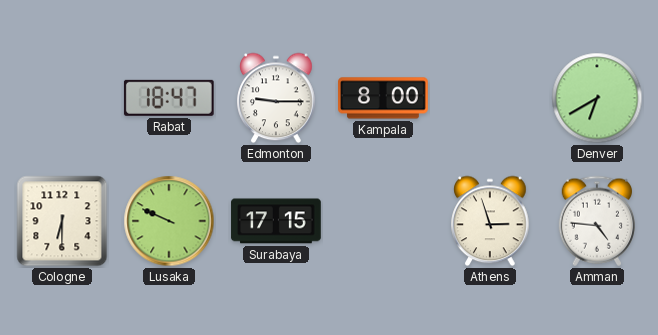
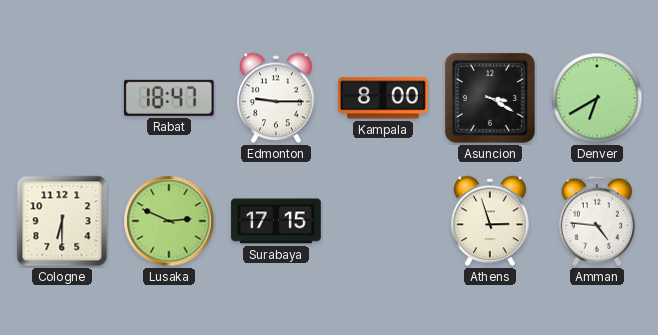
Asuncion: none -> 3:20
Lusaka: 9:49 -> 2:49
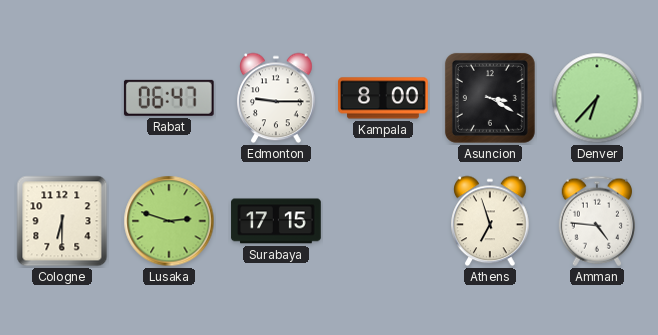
Rabat: 18:47 -> 06:47
Denver: 6:40 -> 6:37
Lusaka: 2:49 -> 2:48
Athens: 2:57 -> 6:57
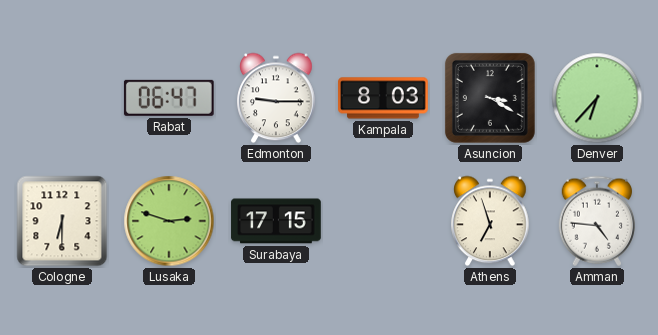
Kampala: 8:00 -> 8:03
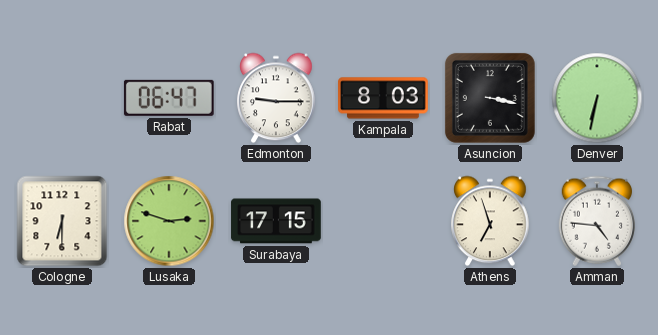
Asuncion: 3:20 -> 3:17
Denver: 6:37 -> 6:32
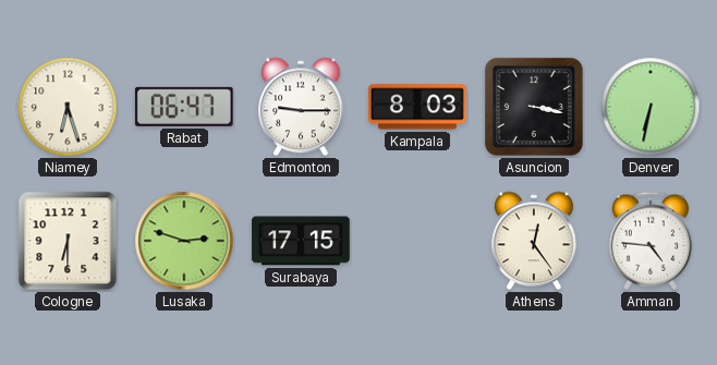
Niamey: none -> 6:27
Athens: 6:57 -> 12:24
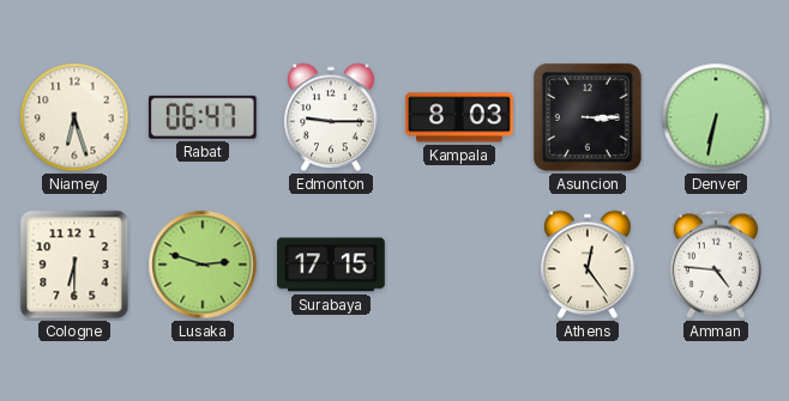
Asuncion: 3:17 -> 3:15
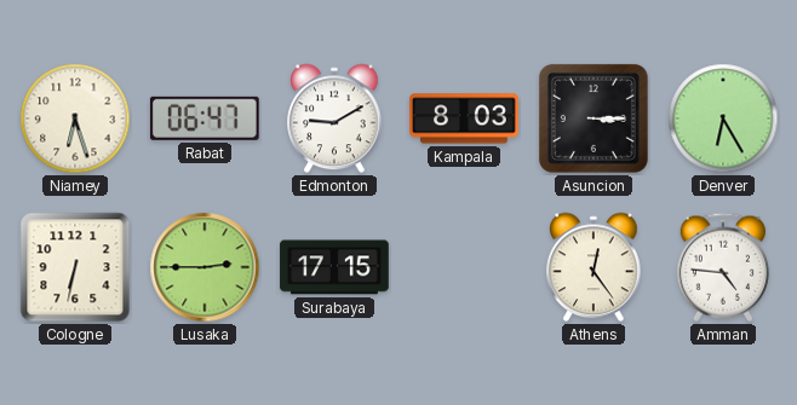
Edmonton: 9:15 -> 9:10
Denver: 6:32 -> 6:25
Cologne: 6:30 -> 6:32
Lusaka: 2:48 -> 2:45
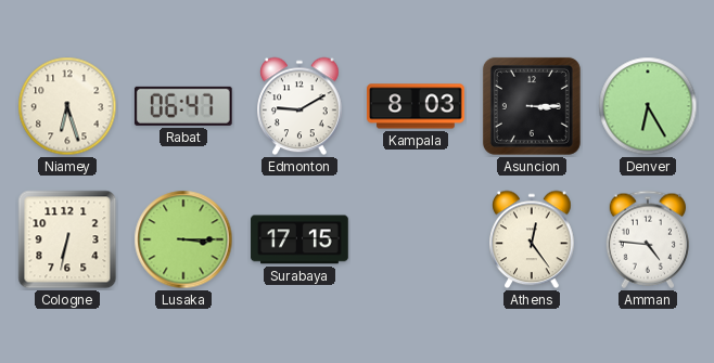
Lusaka: 2:45 -> 3:15
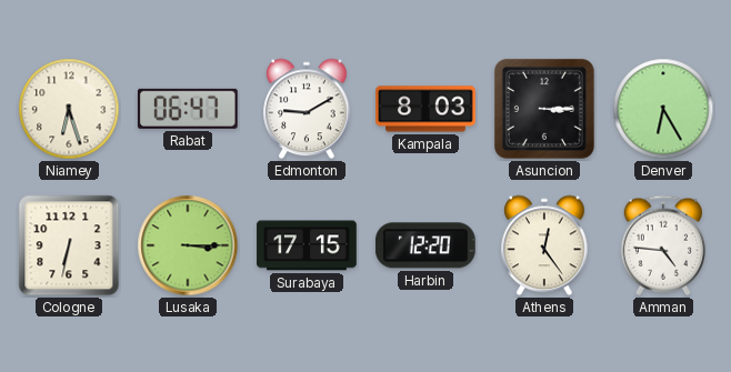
Harbin: none -> 12:20
